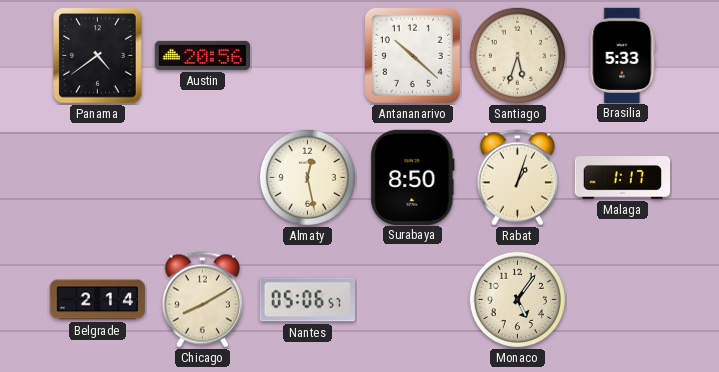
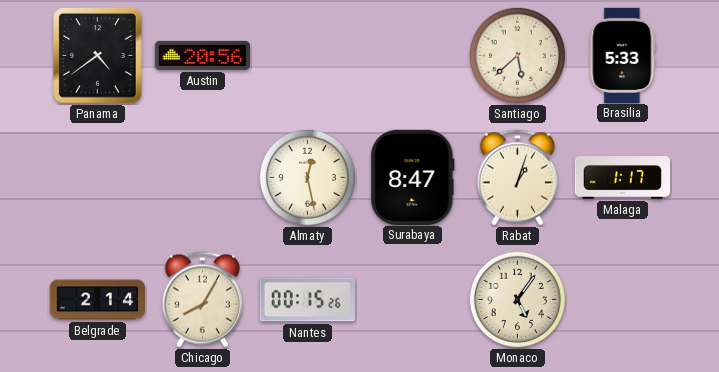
Antananarivo: 10:22 -> none
Santiago: 5:33 -> 5:38
Surabaya: 8:50 -> 8:47
Chicago: 8:10 -> 8:05
Nantes: 05:06 -> 00:15
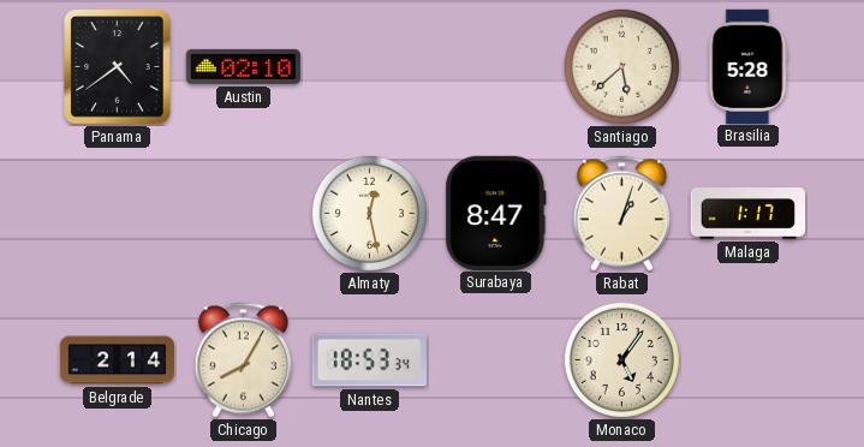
Austin: 20:56 -> 02:10
Brasilia: 5:33 -> 5:28
Nantes: 00:15 -> 18:53
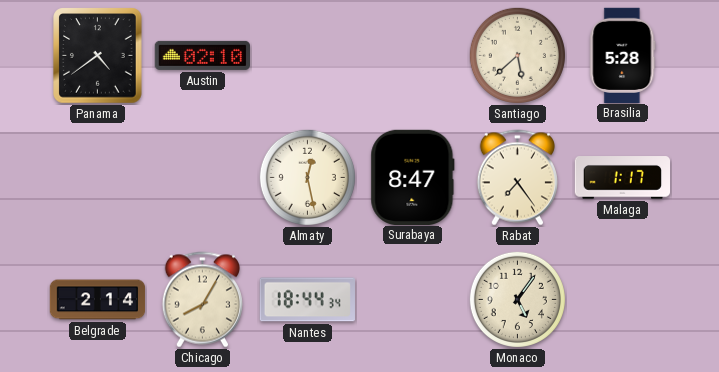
Rabat: 1:03 -> 7:24
Nantes: 18:53 -> 18:44
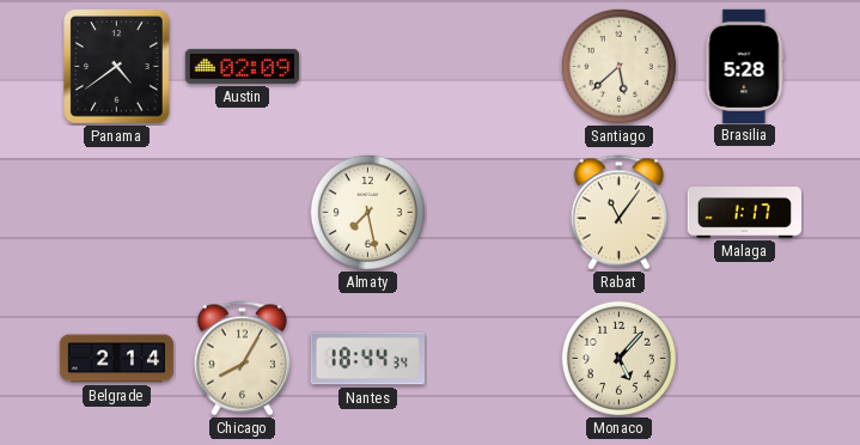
Austin: 02:10 -> 02:09
Almaty: 12:28 -> 7:28
Surabaya: 8:47 -> none
Rabat: 7:24 -> 11:06
Monaco: 5:06 -> 5:07
